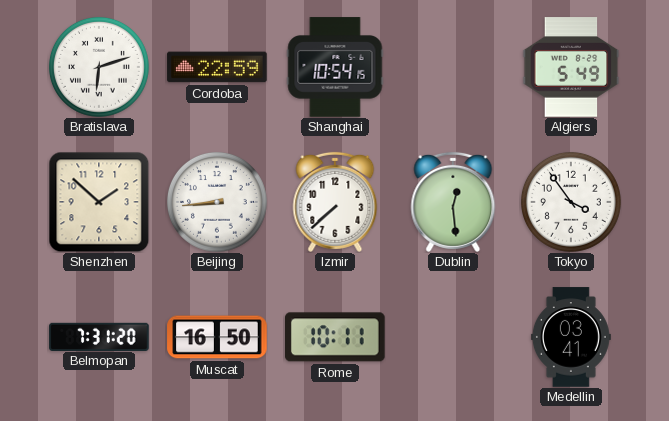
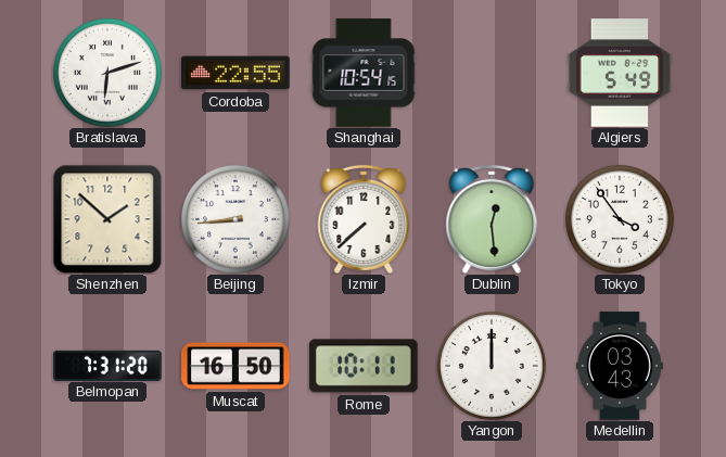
Cordoba: 22:59 -> 22:55
Yangon: none -> 12:00
Medellin: 03:41 -> 03:43
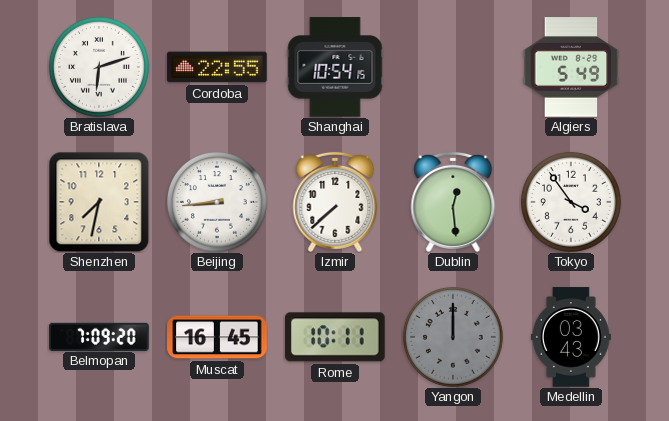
Shenzhen: 1:52 -> 7:32
Belmopan: 7:31 -> 7:09
Muscat: 16:50 -> 16:45
Yangon dial: white -> grey
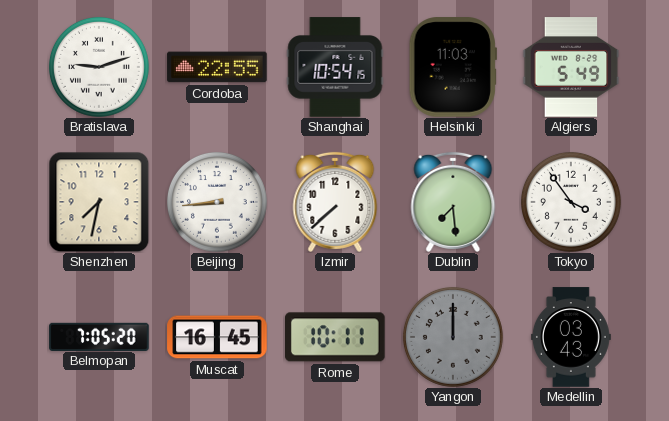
Bratislava: 6:12 -> 9:12
Helsinki: none -> 11:03
Dublin: 12:29 -> 7:29
Belmopan: 7:09 -> 7:05
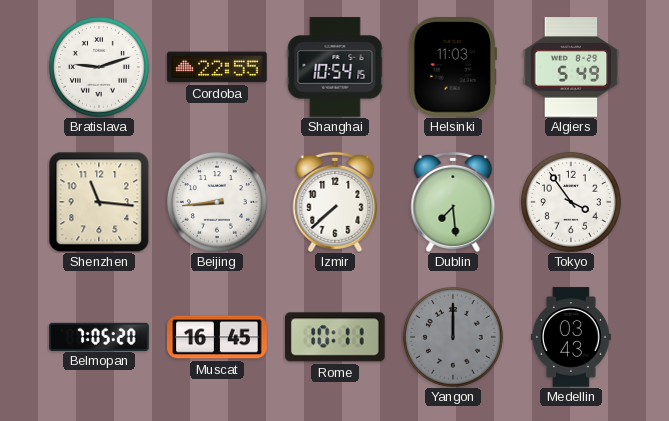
Shenzhen: 7:32 -> 11:16
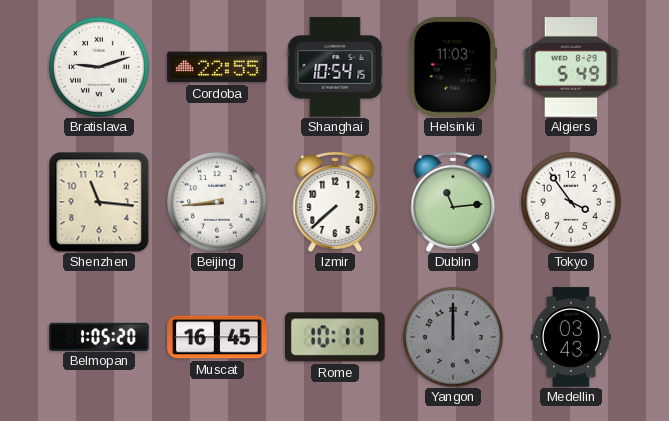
Dublin: 7:29 -> 11:14
Belmopan: 7:05 -> 1:05
